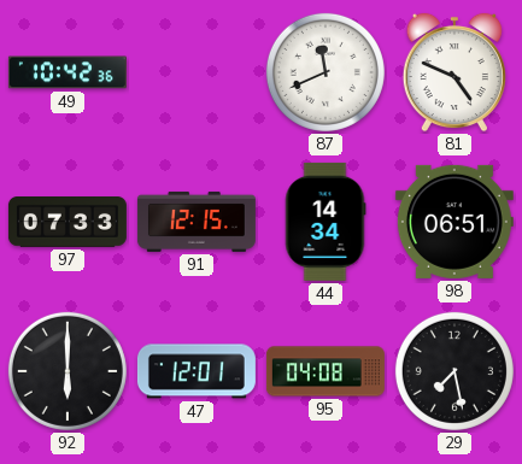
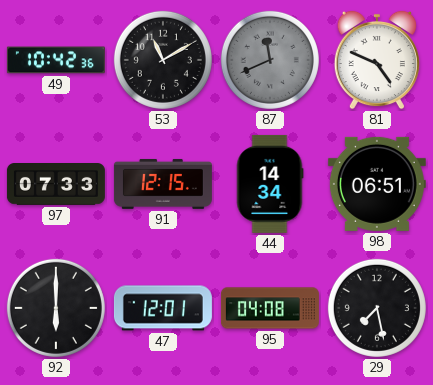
53: none -> 11:10
87 dial: white -> grey
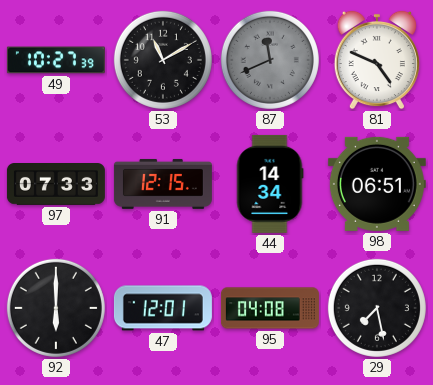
49: 10:42 -> 10:27
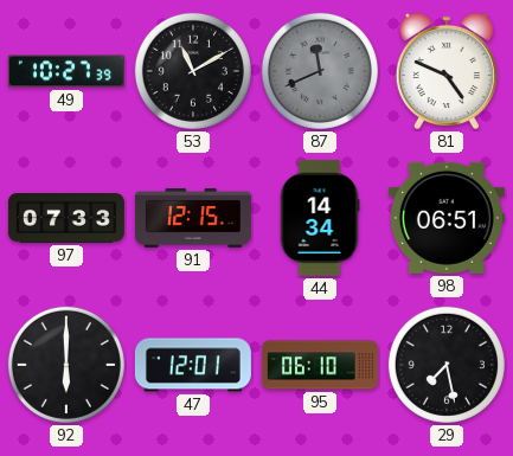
95: 04:08 -> 06:10
